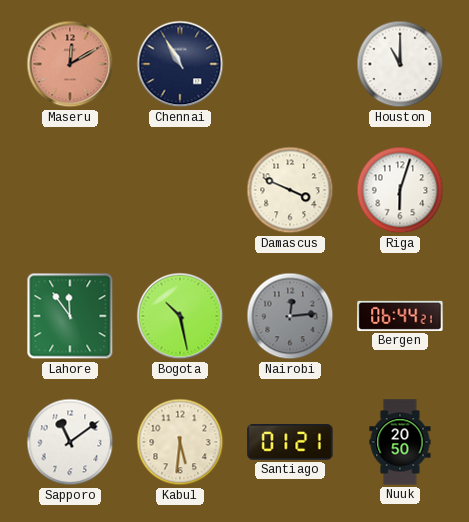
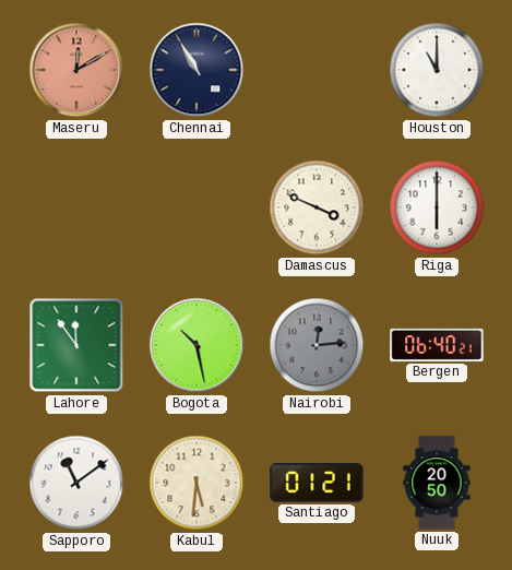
Riga: 6:03 -> 6:00
Bergen: 06:44 -> 06:40
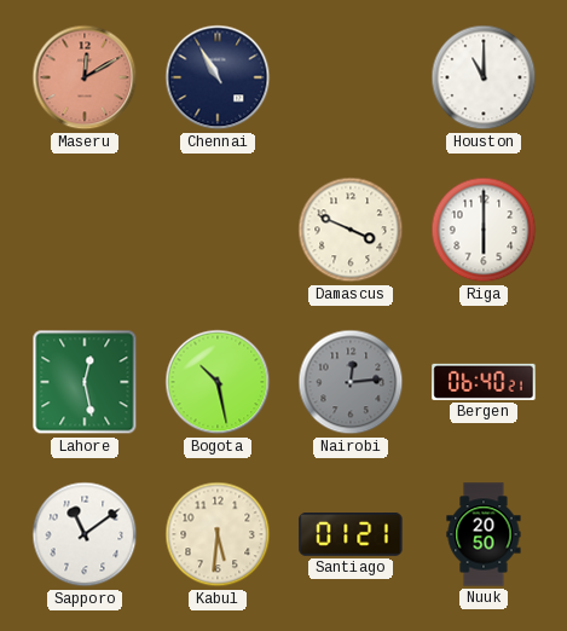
Lahore: 11:54 -> 12:28
